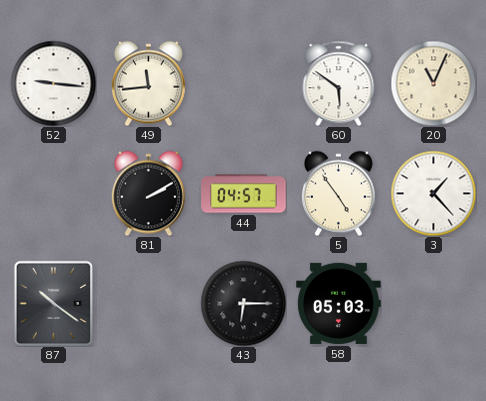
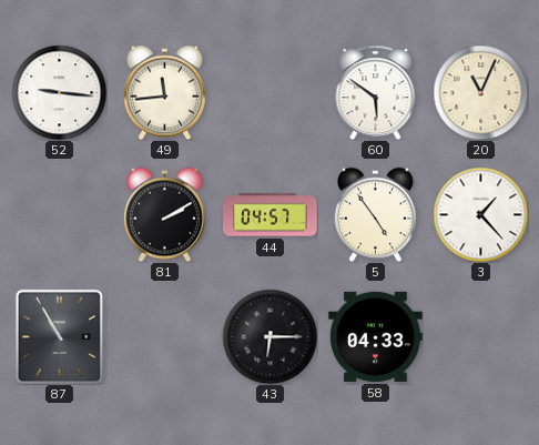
87: 10:21 -> 10:55
58: 05:03 -> 04:33
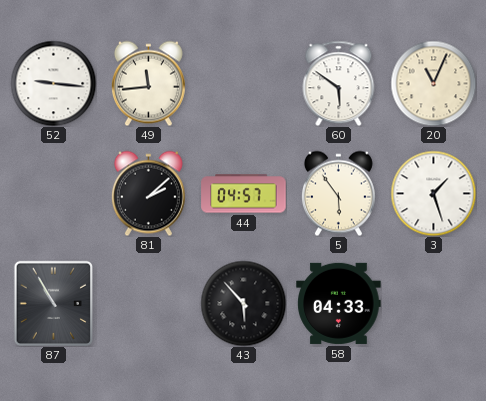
81: 2:10 -> 2:08
5: 4:54 -> 5:54
3: 1:23 -> 1:27
43: 6:15 -> 5:53
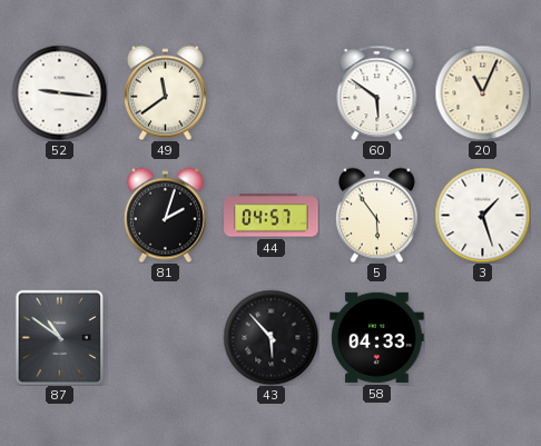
49: 11:44 -> 11:39
81: 2:08 -> 2:03
87: 10:55 -> 10:51
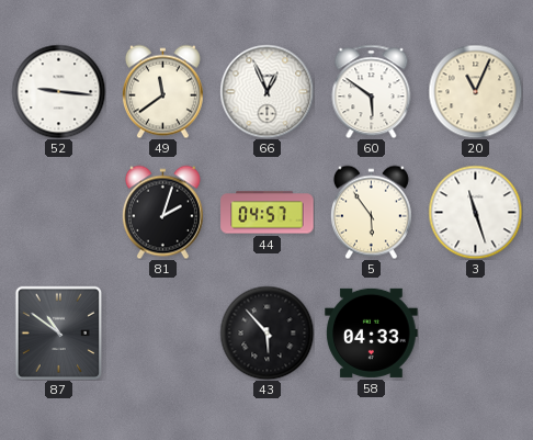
66: none -> 12:56
3: 1:27 -> 11:27
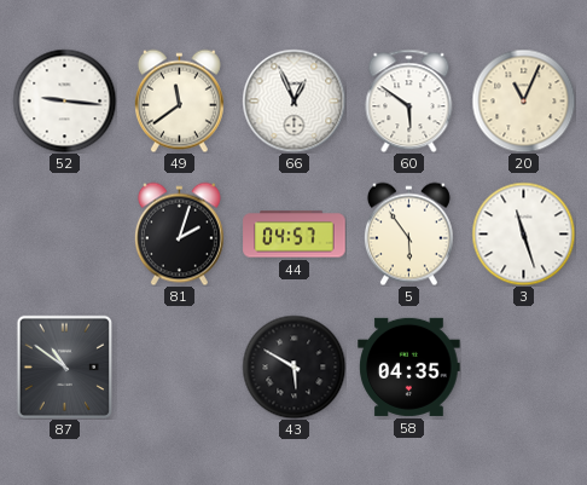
43: 5:53 -> 5:50
58: 04:33 -> 04:35
